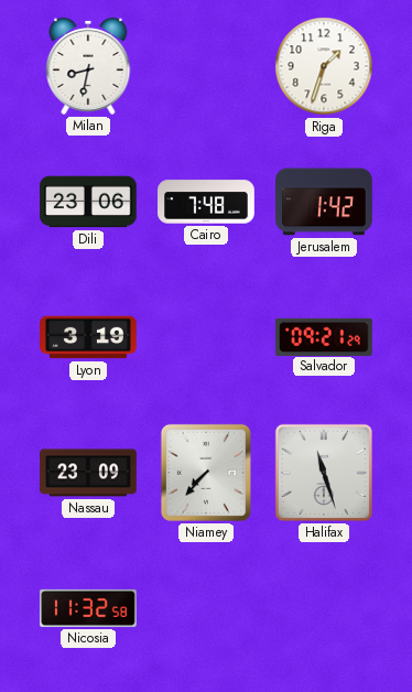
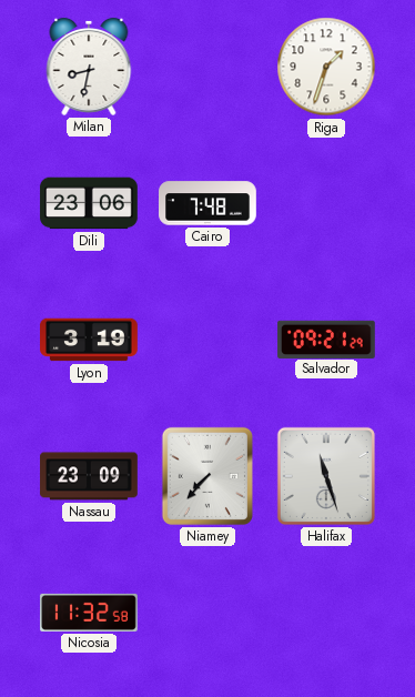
Jerusalem: 1:42 -> none
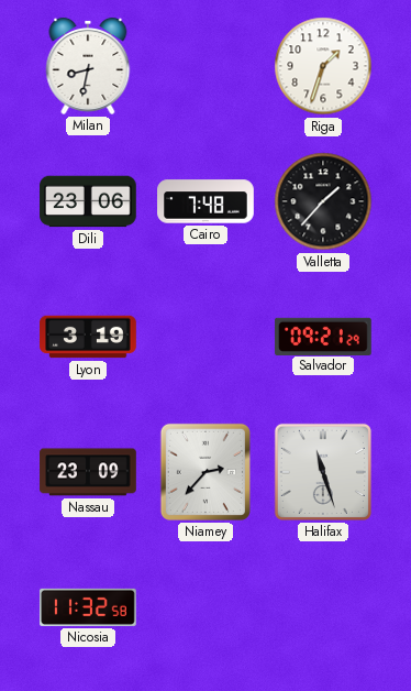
Valletta: none -> 1:37
Niamey: 7:37 -> 2:37
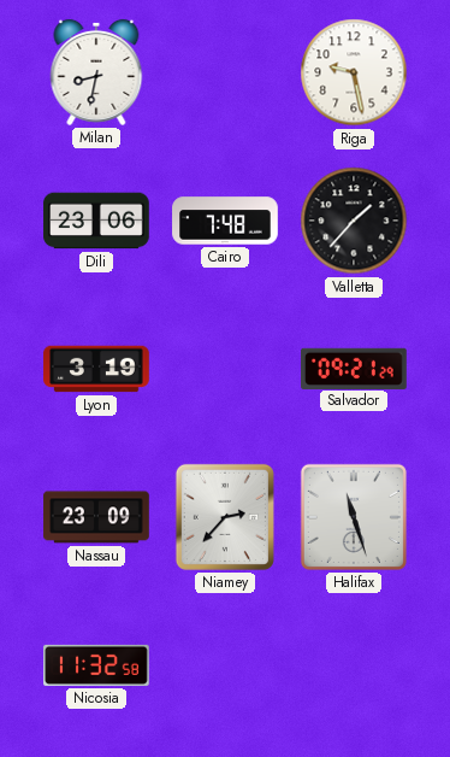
Riga: 1:33 -> 9:28
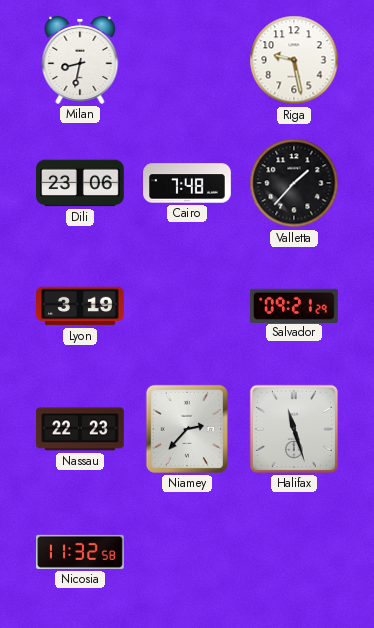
Nassau: 23:09 -> 22:23
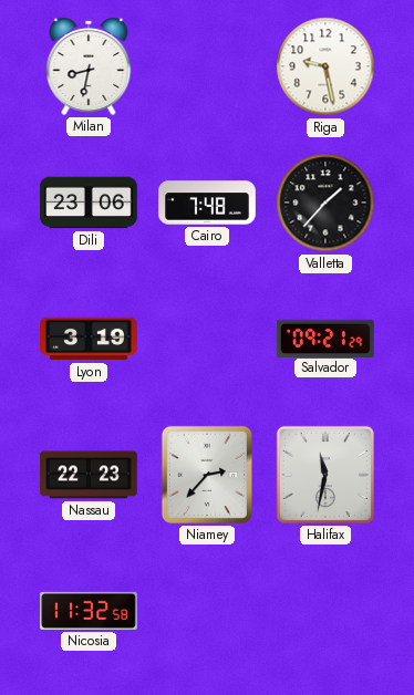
Halifax: 11:27 -> 11:32
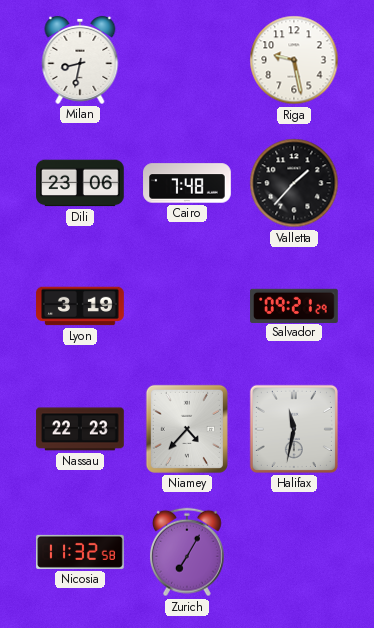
Niamey: 2:37 -> 4:37
Zurich: none -> 7:05
